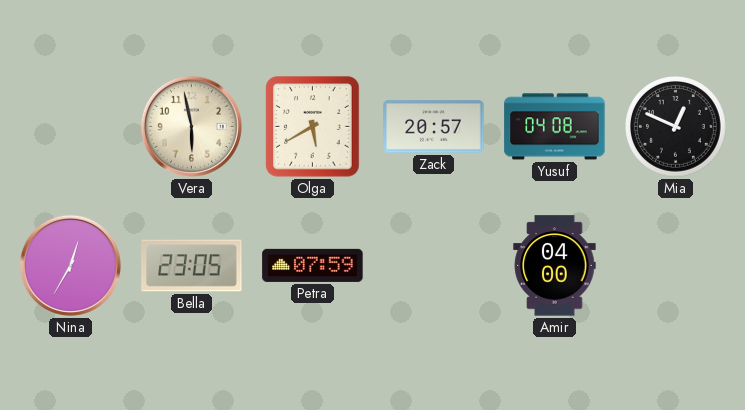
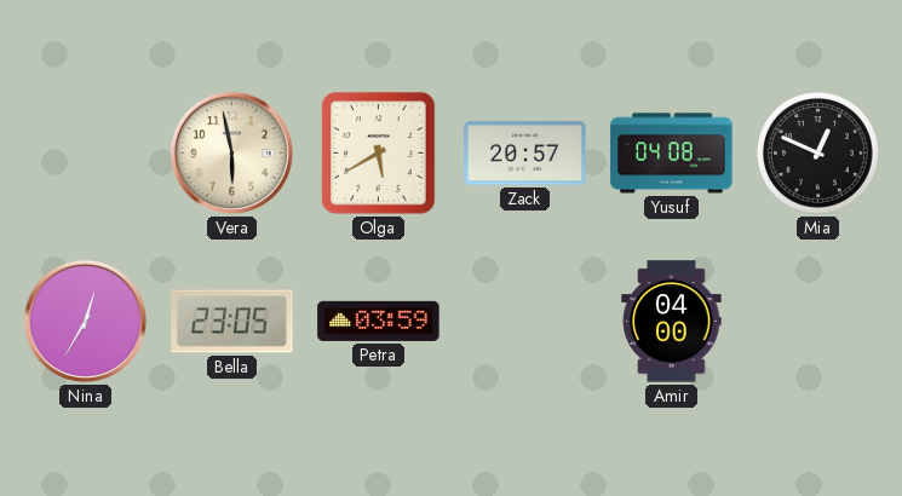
Petra: 07:59 -> 03:59
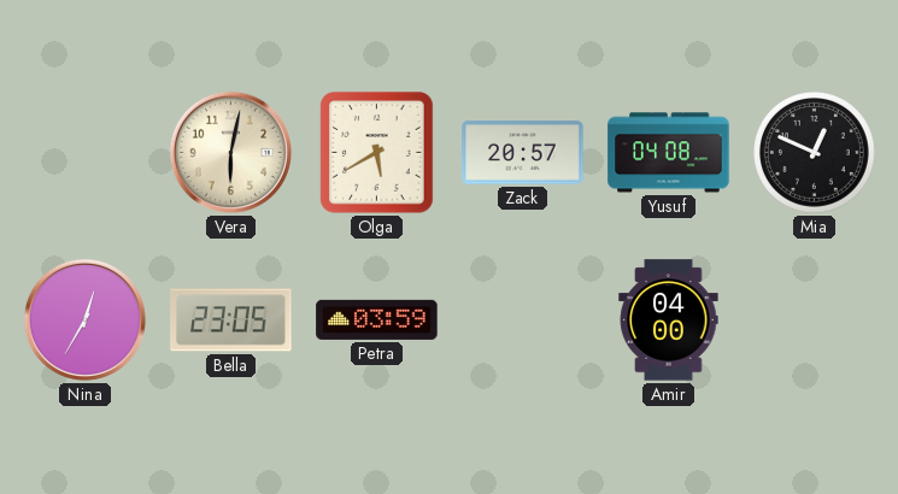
Vera: 5:58 -> 6:02
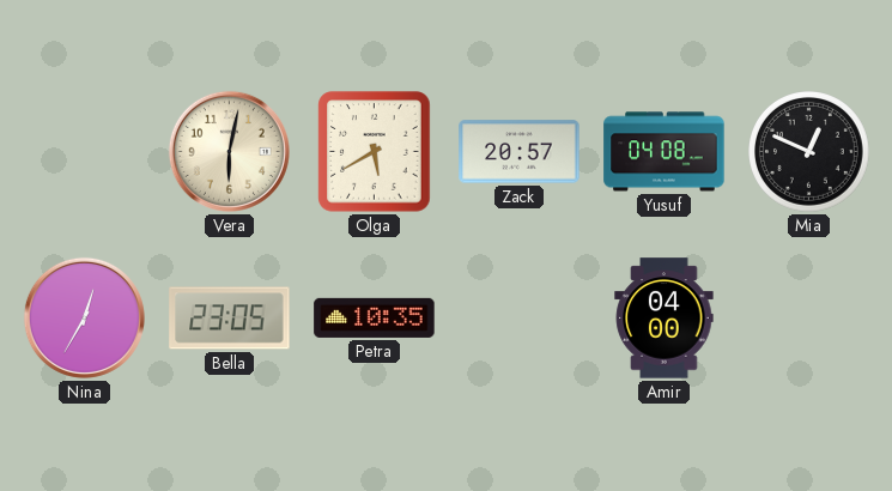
Petra: 03:59 -> 10:35
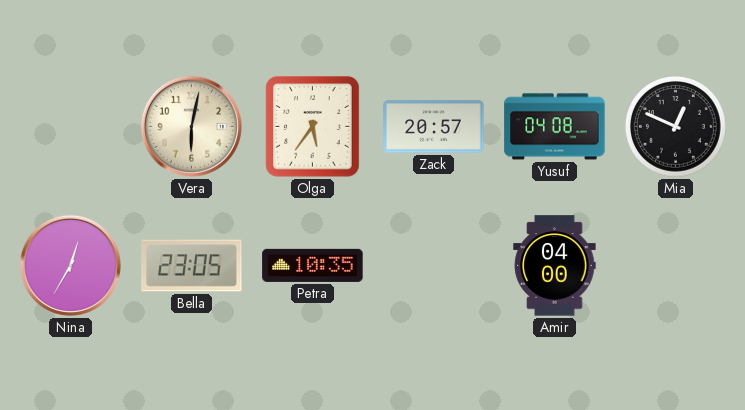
Olga: 5:40 -> 5:36
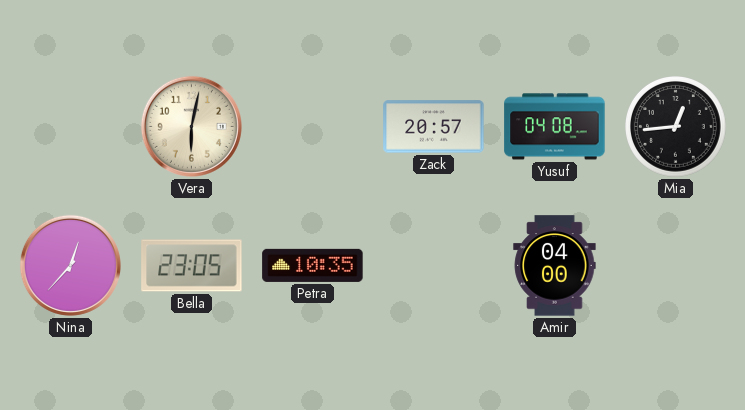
Olga: 5:36 -> none
Mia: 12:49 -> 12:44
Nina: 12:35 -> 12:37
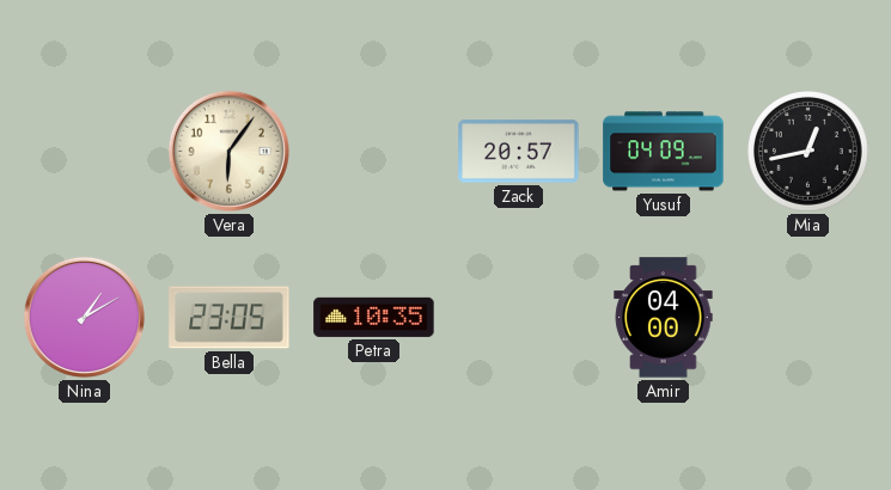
Vera: 6:02 -> 6:06
Yusuf: 04:08 -> 04:09
Mia: 12:44 -> 12:43
Nina: 12:37 -> 1:10
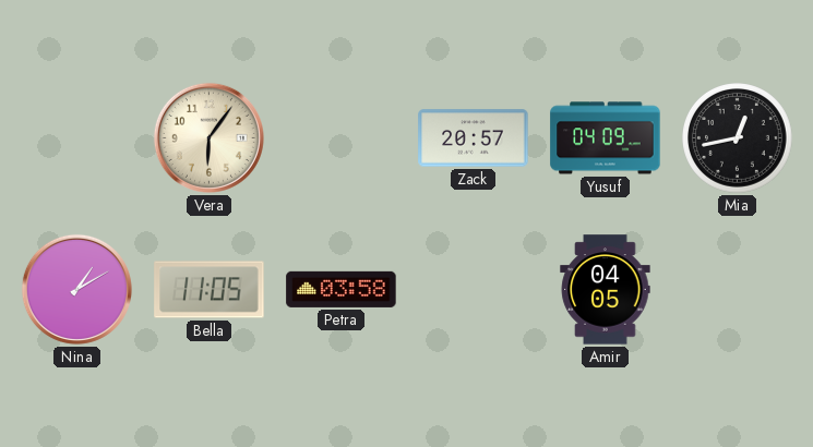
Bella: 23:05 -> 11:05
Petra: 10:35 -> 03:58
Amir: 04:00 -> 04:05
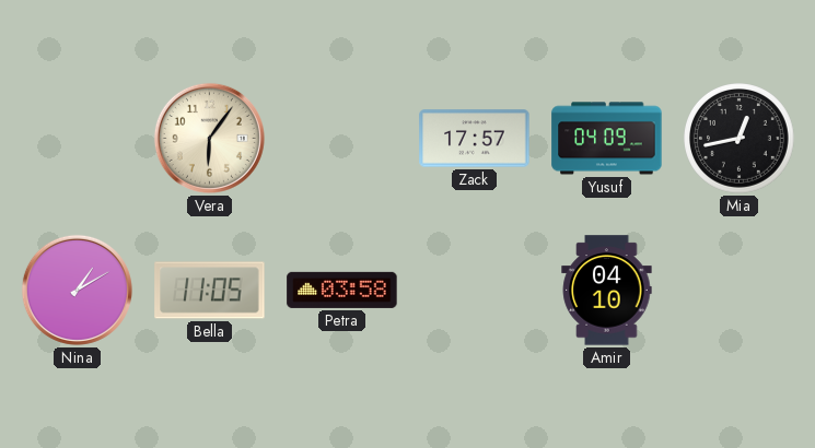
Zack: 20:57 -> 17:57
Amir: 04:05 -> 04:10
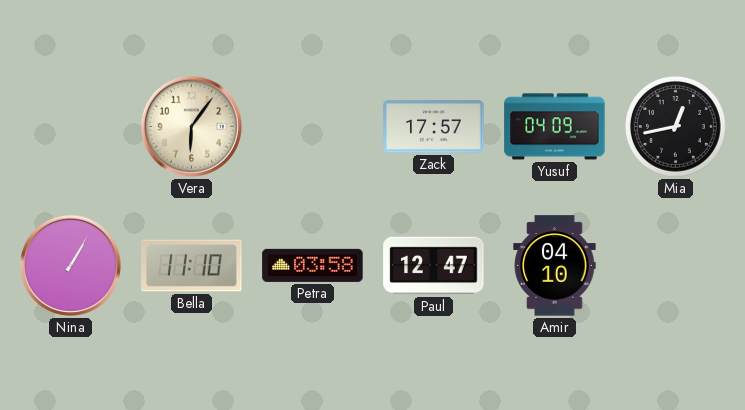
Nina: 1:10 -> 1:05
Bella: 11:05 -> 11:10
Paul: none -> 12:47
